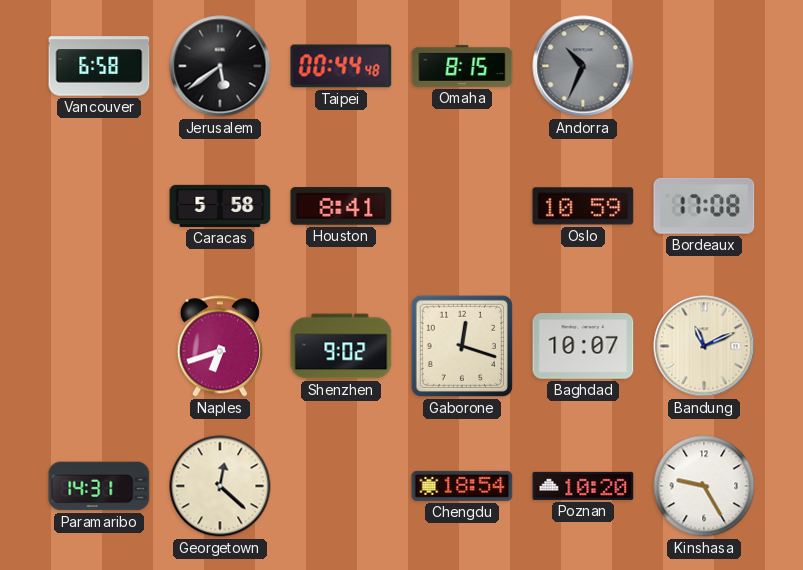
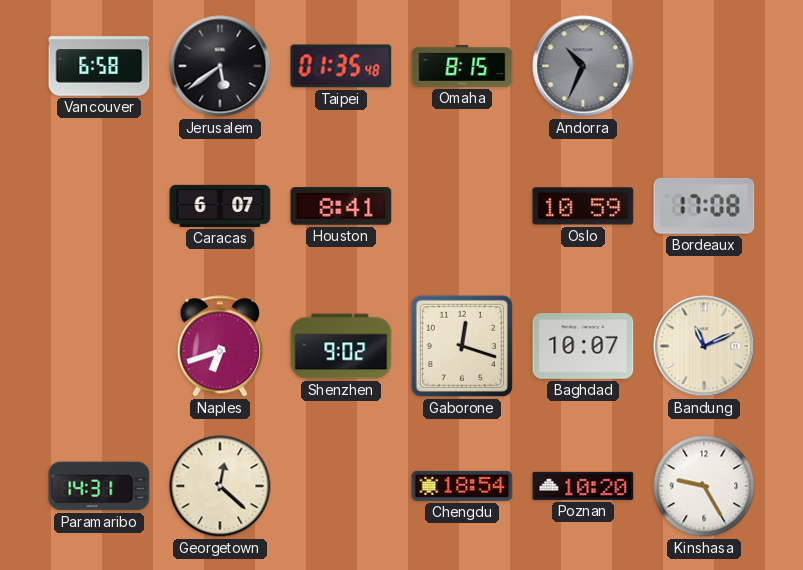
Taipei: 00:44 -> 01:35
Caracas: 5:58 -> 6:07
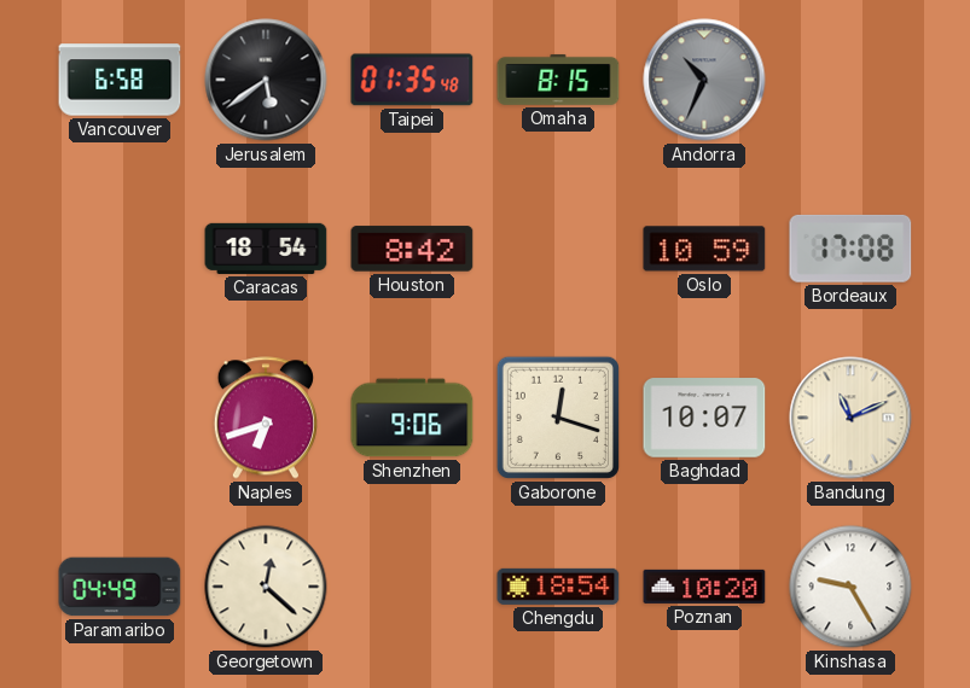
Caracas: 6:07 -> 18:54
Houston: 8:41 -> 8:42
Shenzhen: 9:02 -> 9:06
Paramaribo: 14:31 -> 04:49
